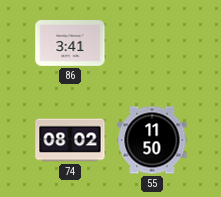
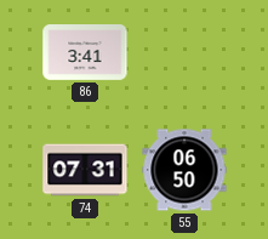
74: 08:02 -> 07:31
55: 11:50 -> 06:50
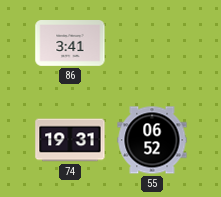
74: 07:31 -> 19:31
55: 06:50 -> 06:52
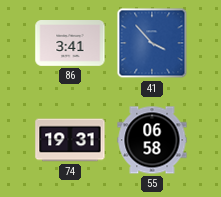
41: none -> 3:53
55: 06:52 -> 06:58
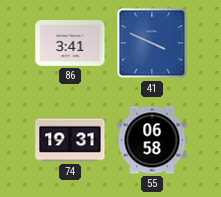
41: 3:53 -> 3:49
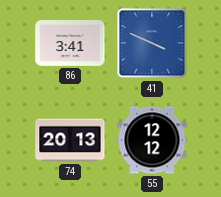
74: 19:31 -> 20:13
55: 06:58 -> 12:12
